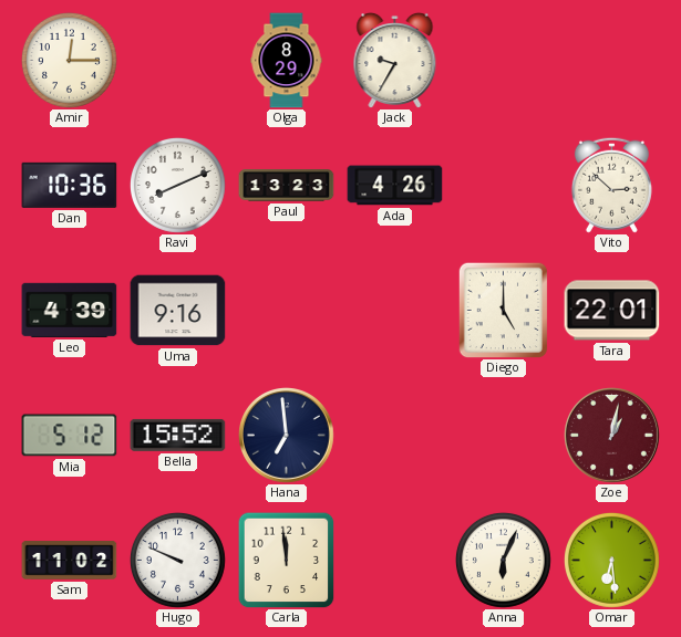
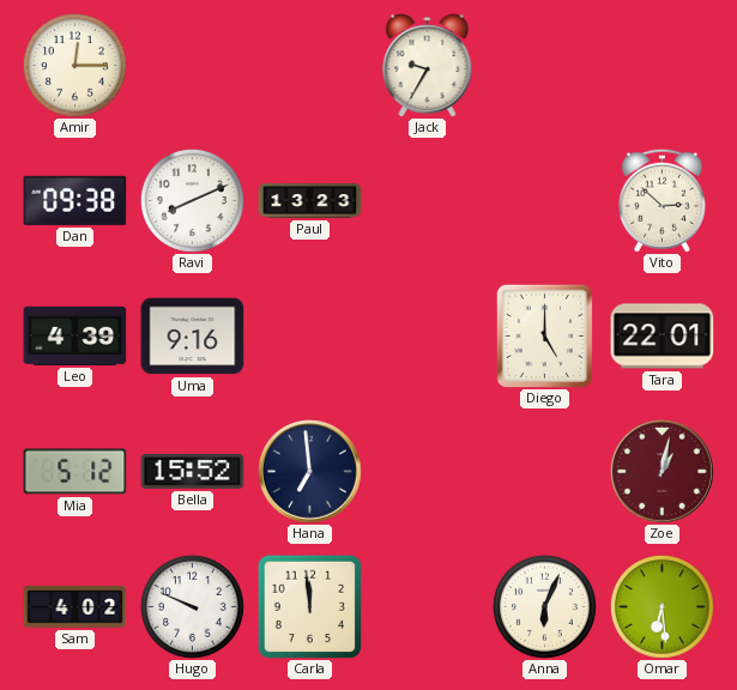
Olga: 8:29 -> none
Dan: 10:36 -> 09:38
Ada: 4:26 -> none
Sam: 11:02 -> 4:02
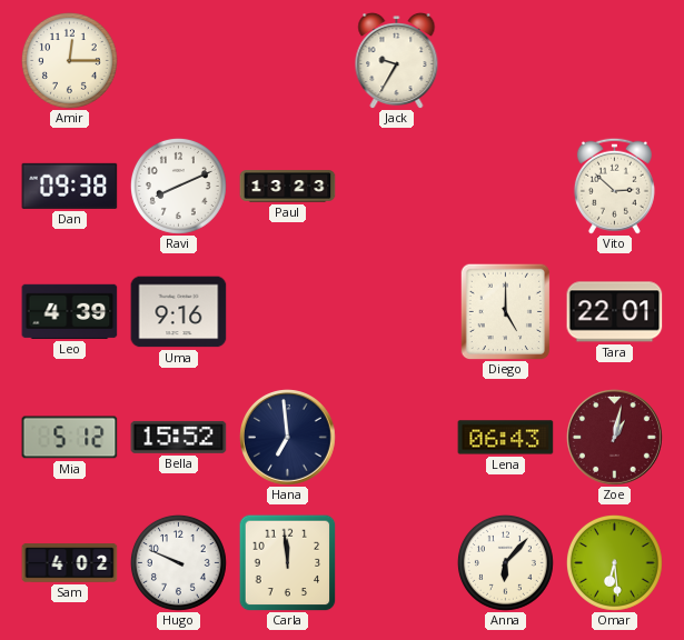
Lena: none -> 06:43
Anna: 6:04 -> 6:07
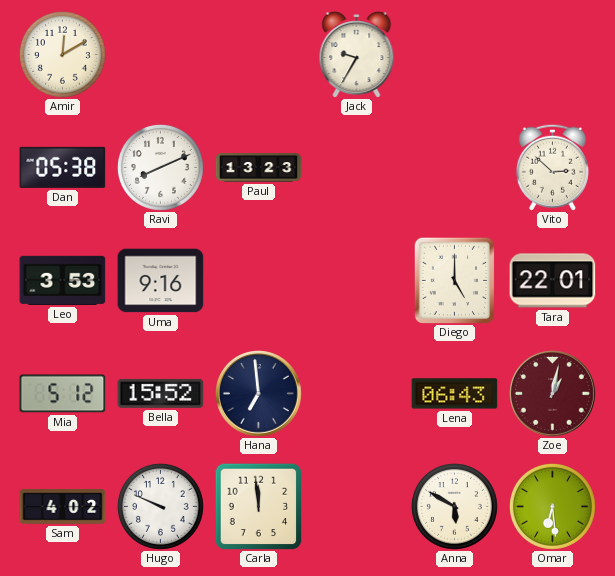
Amir: 12:15 -> 12:10
Dan: 09:38 -> 05:38
Leo: 4:39 -> 3:53
Anna: 6:07 -> 5:50
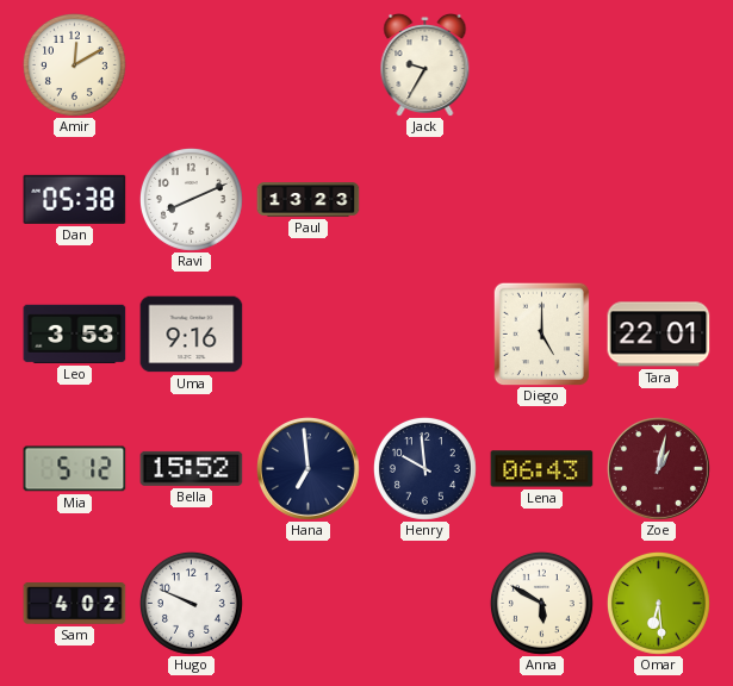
Vito: 2:52 -> none
Henry: none -> 9:59
Carla: 11:59 -> none
